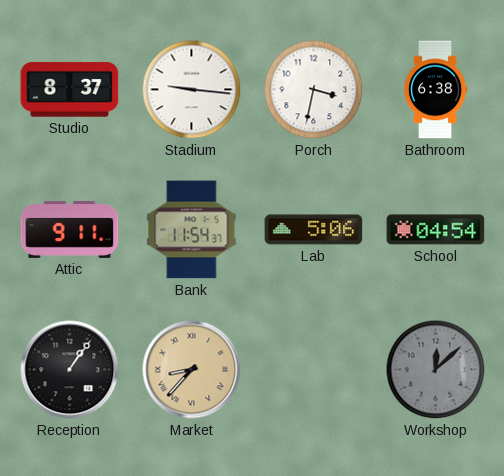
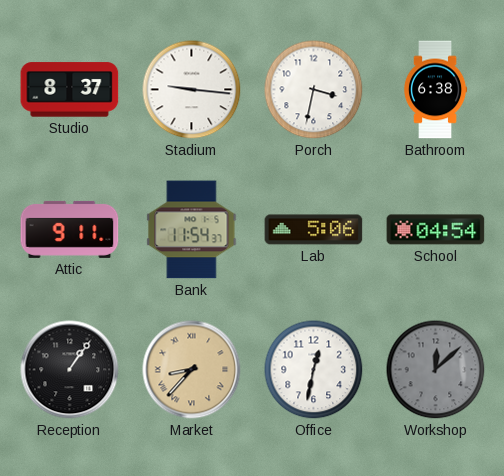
Office: none -> 12:32
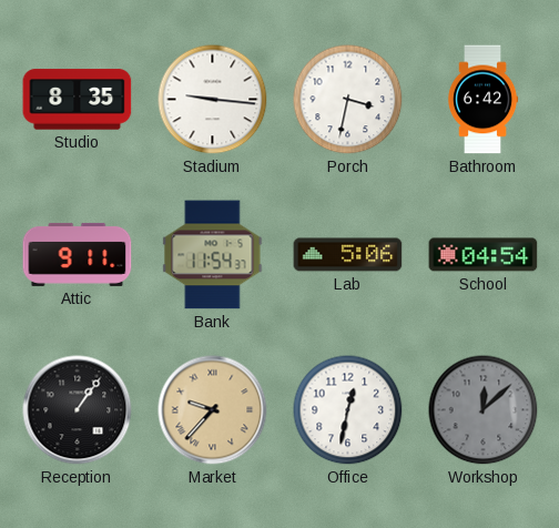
Studio: 8:37 -> 8:35
Bathroom: 6:38 -> 6:42
Market: 8:37 -> 9:37
